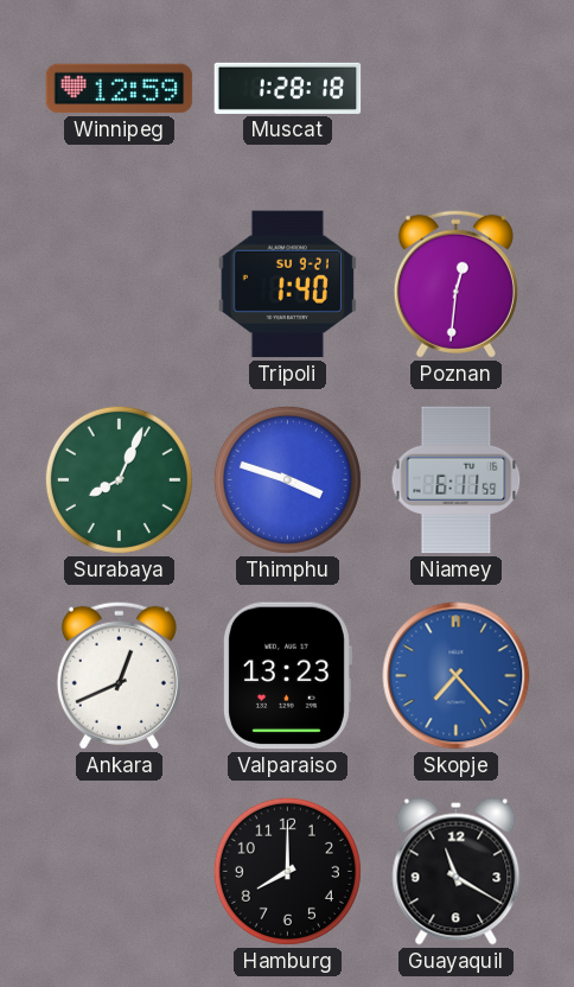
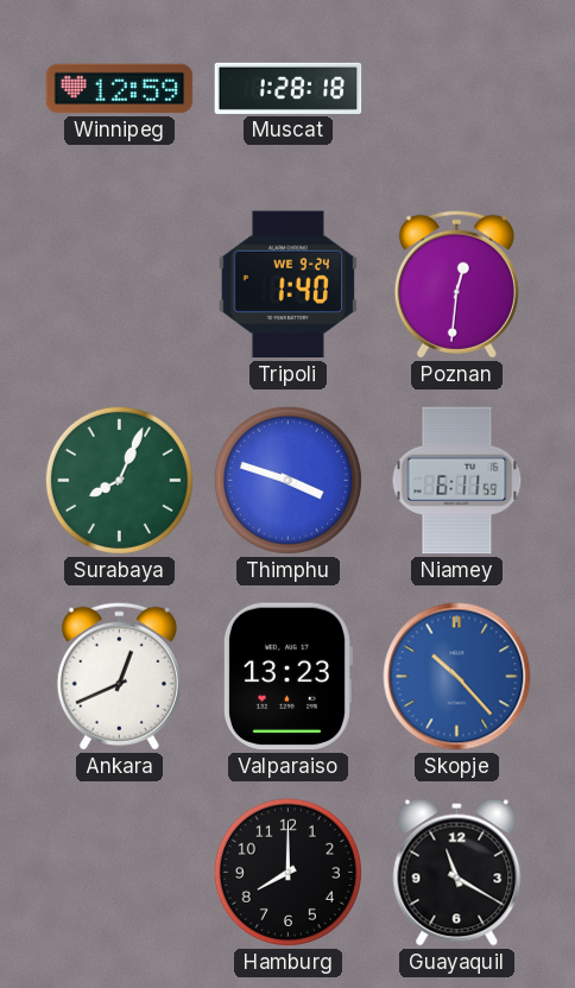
Tripoli date: SU 9-21 -> WE 9-24
Skopje: 7:23 -> 10:23
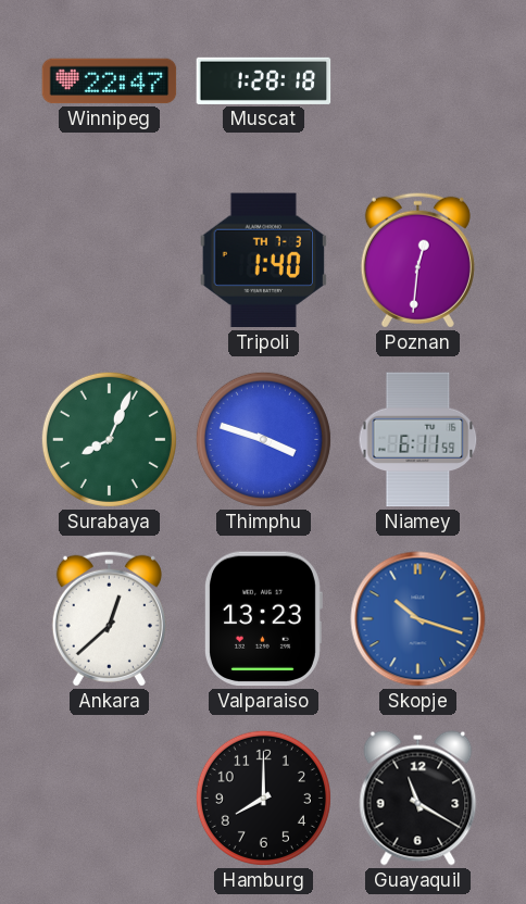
Winnipeg: 12:59 -> 22:47
Tripoli date: WE 9-24 -> TH 7-3
Ankara: 12:41 -> 12:38
Skopje: 10:23 -> 10:18
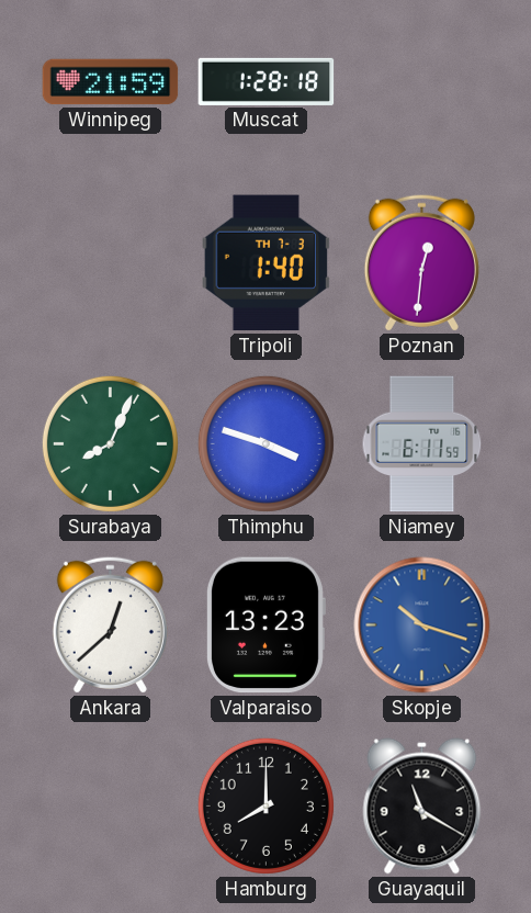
Winnipeg: 22:47 -> 21:59
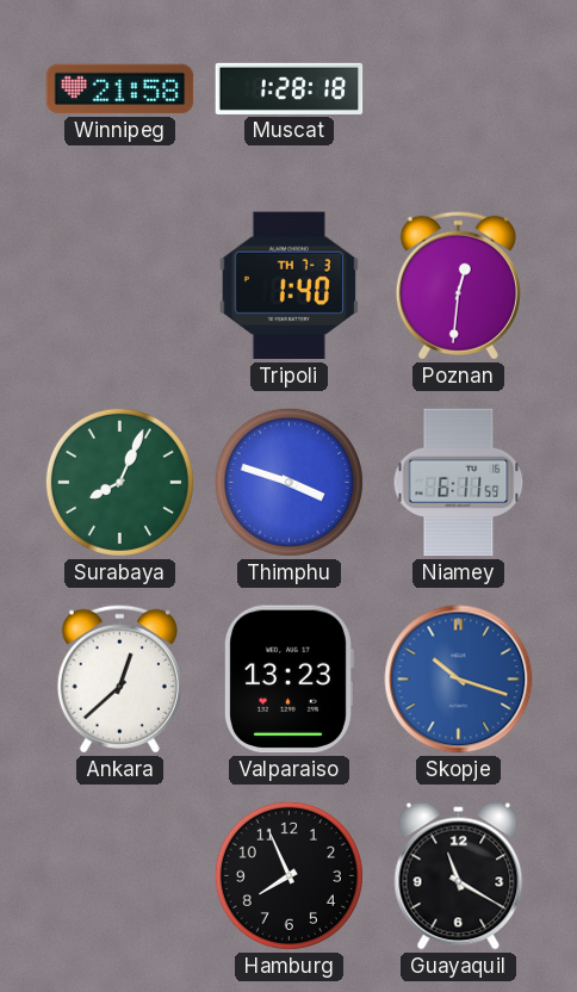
Winnipeg: 21:59 -> 21:58
Hamburg: 8:00 -> 7:56
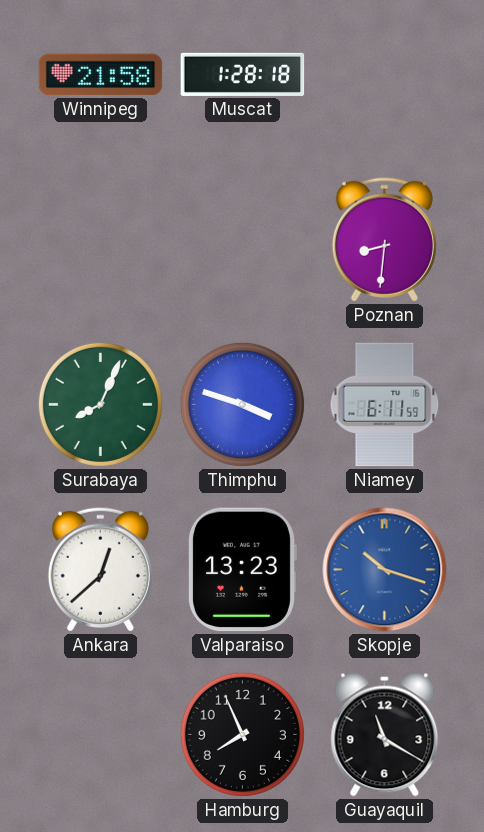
Tripoli: 1:40 -> none
Poznan: 12:31 -> 8:31
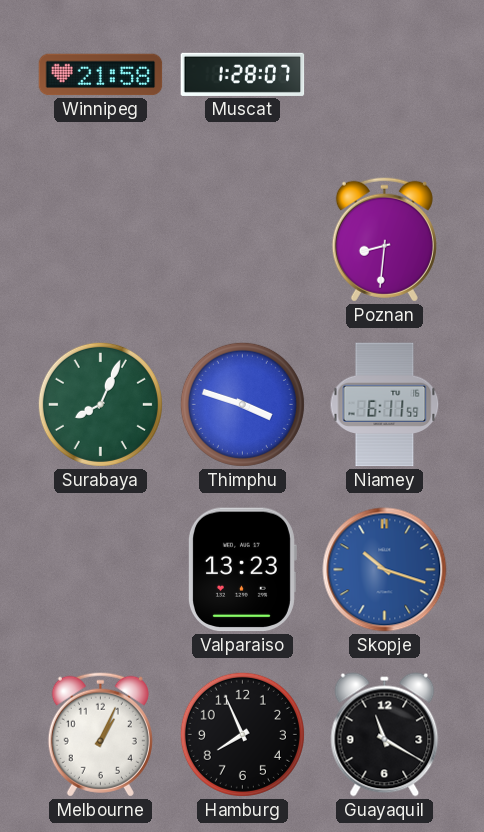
Muscat: 1:28:18 -> 1:28:07
Ankara: 12:38 -> none
Melbourne: none -> 1:04
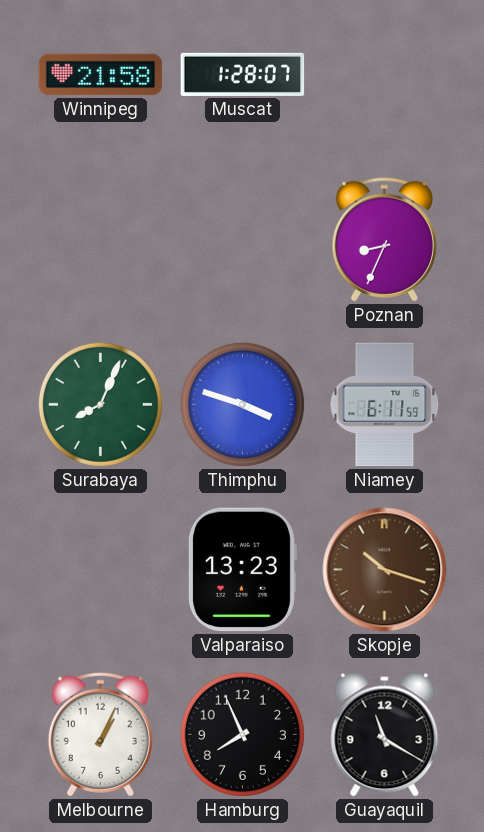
Poznan: 8:31 -> 8:34
Skopje dial: blue -> brown
